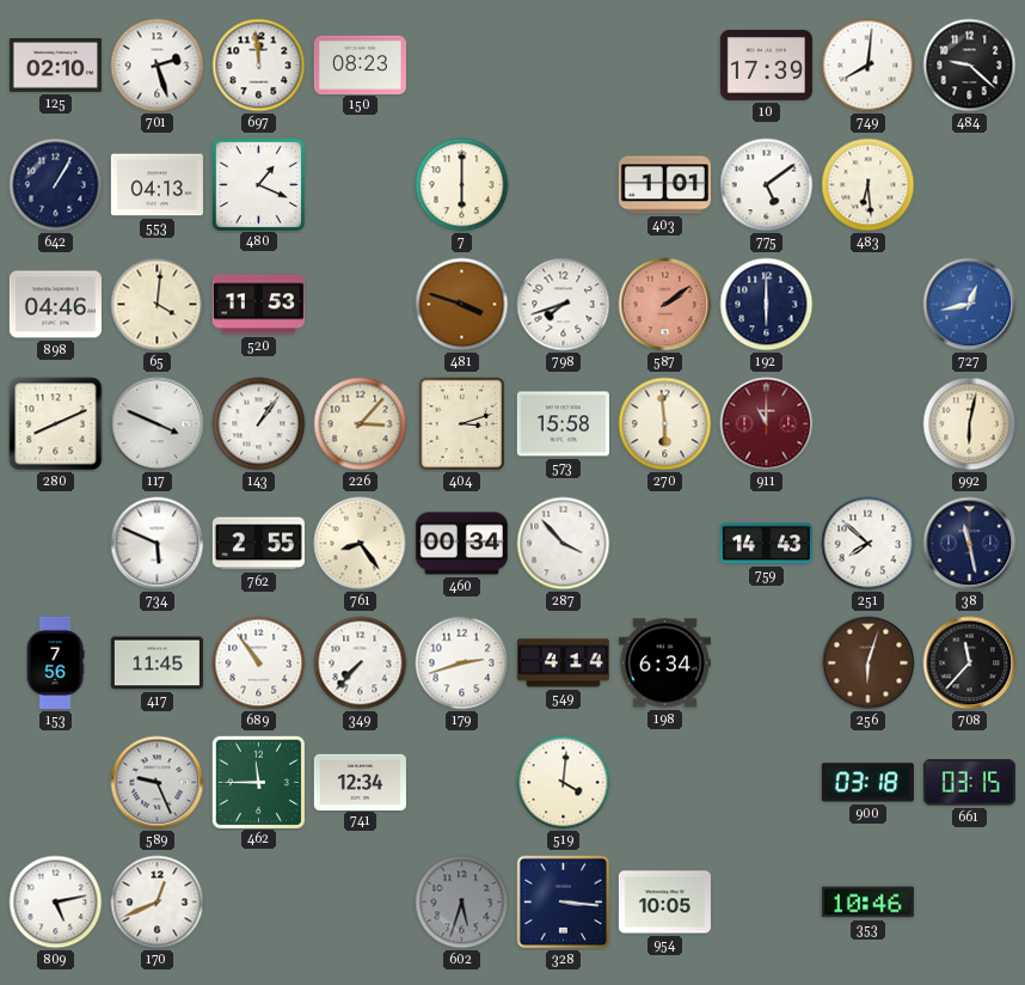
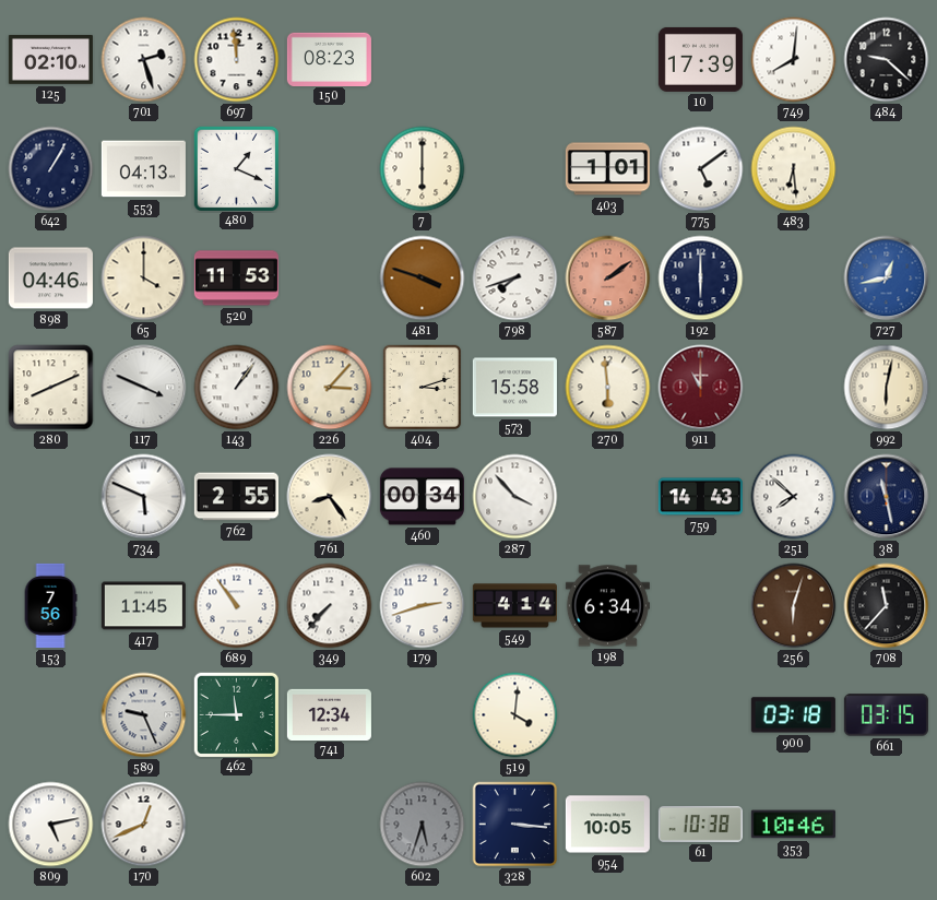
65: 4:01 -> 4:00
61: none -> 10:38
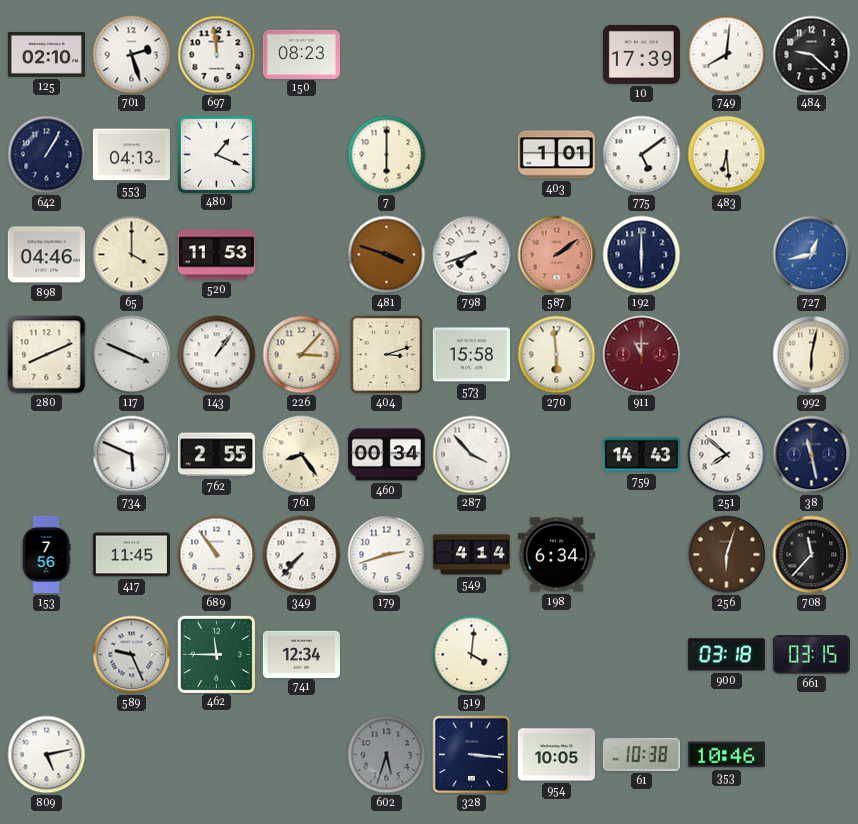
170: 12:41 -> none
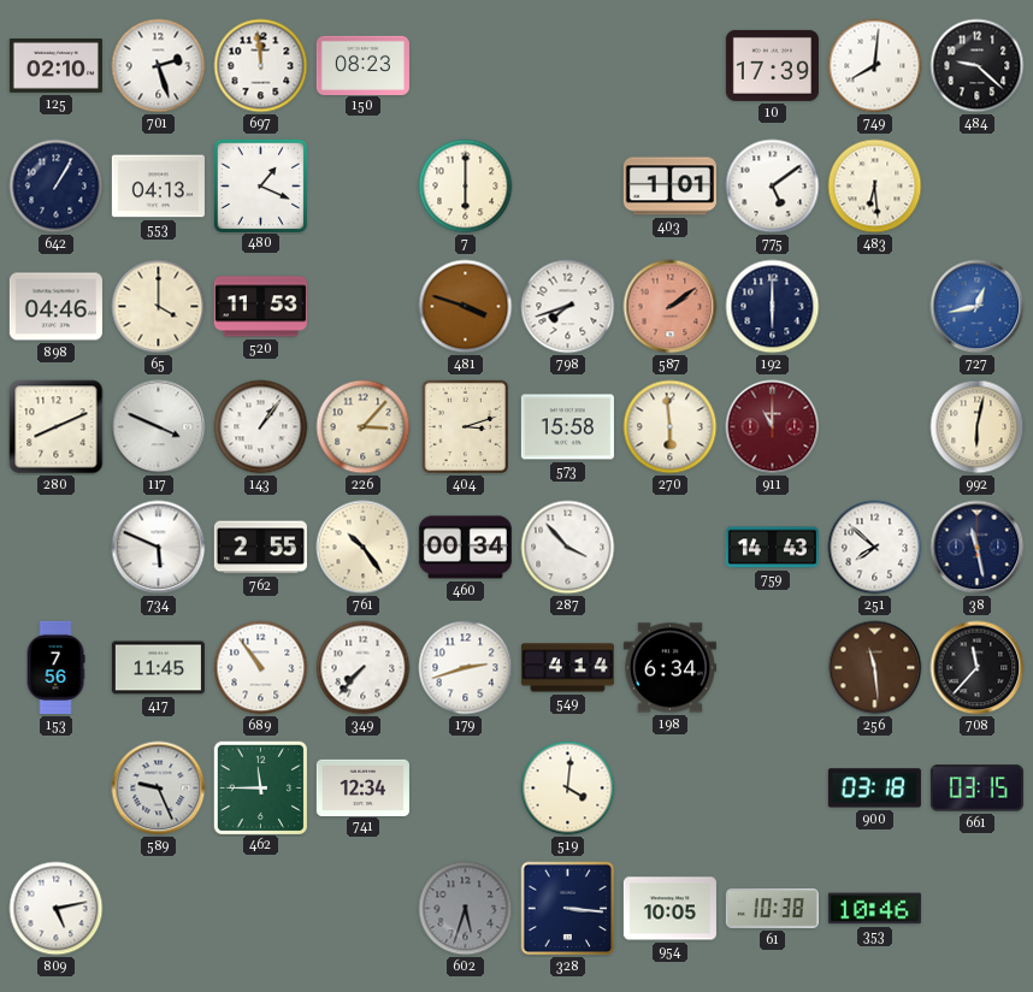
761: 8:24 -> 10:24
256: 6:03 -> 11:29
